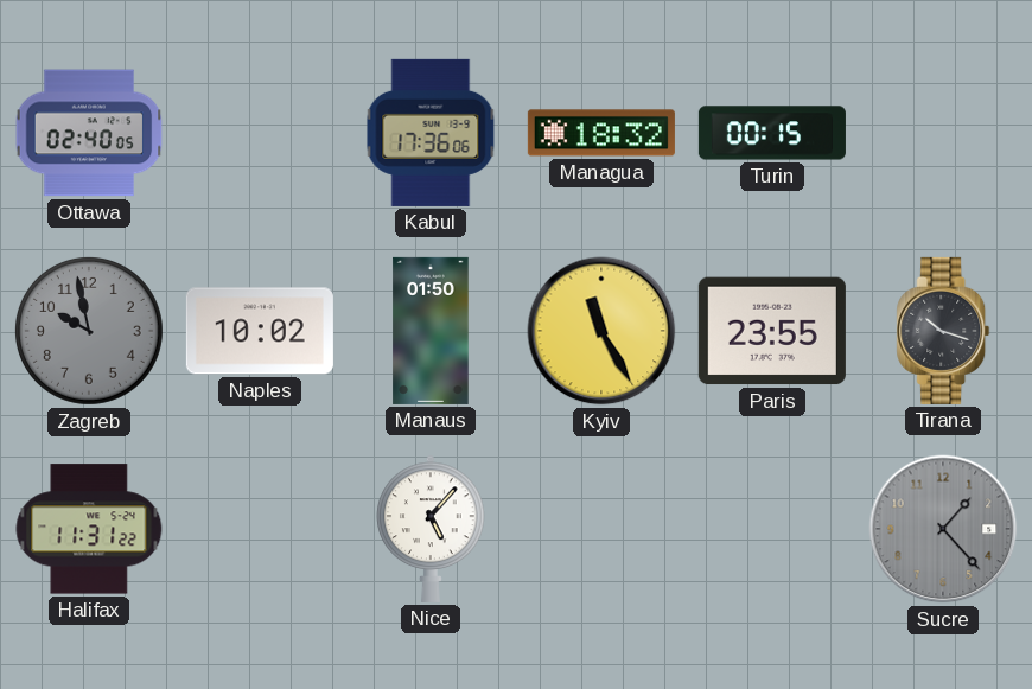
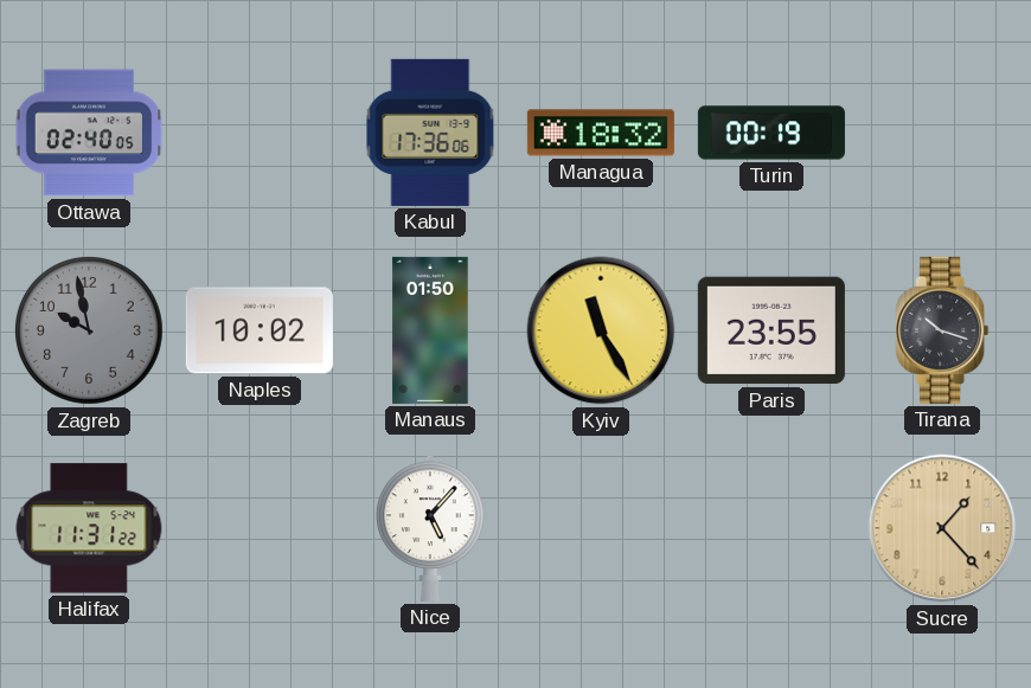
Turin: 00:15 -> 00:19
Sucre dial: grey -> champagne
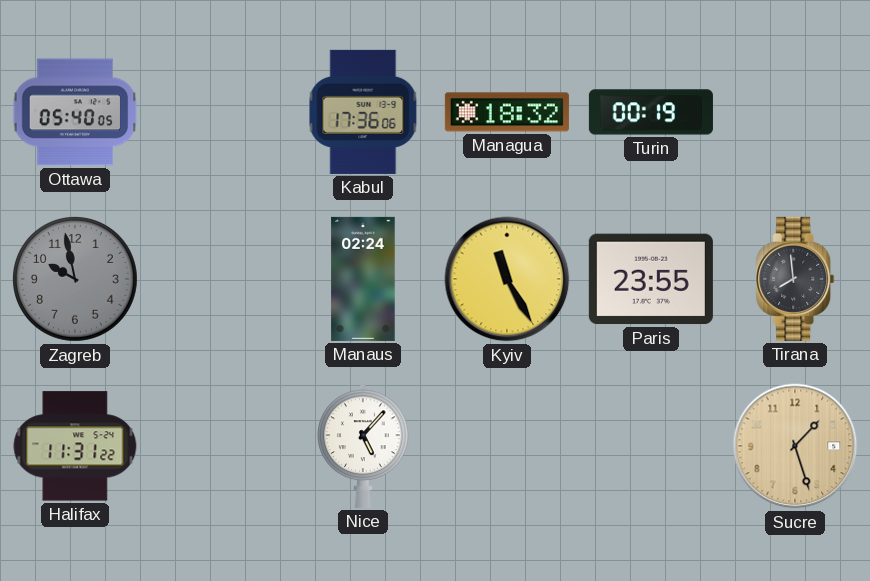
Ottawa: 02:40 -> 05:40
Naples: 10:02 -> none
Manaus: 01:50 -> 02:24
Tirana: 10:18 -> 7:59
Sucre: 1:23 -> 1:27
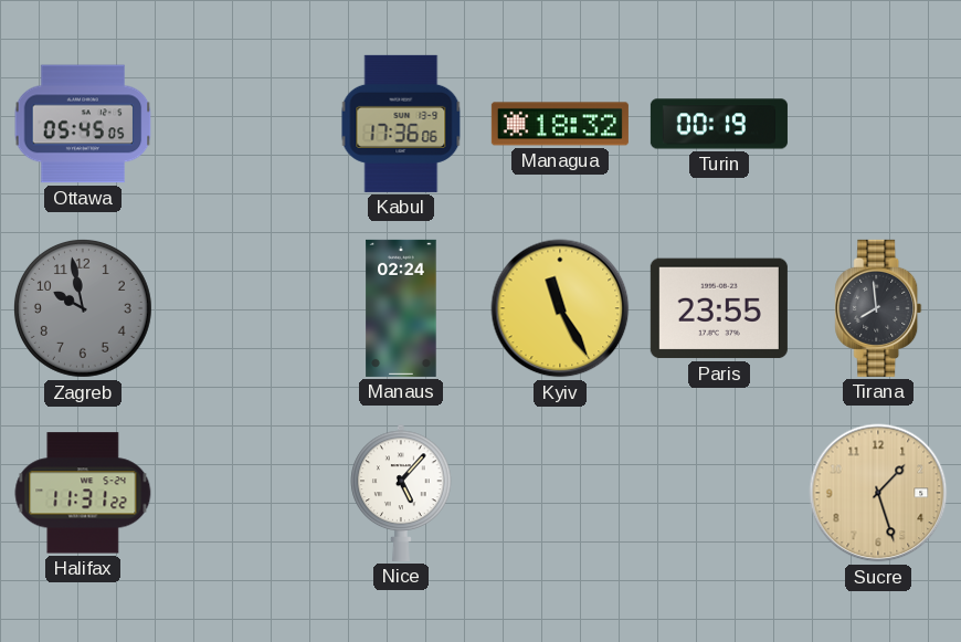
Ottawa: 05:40 -> 05:45
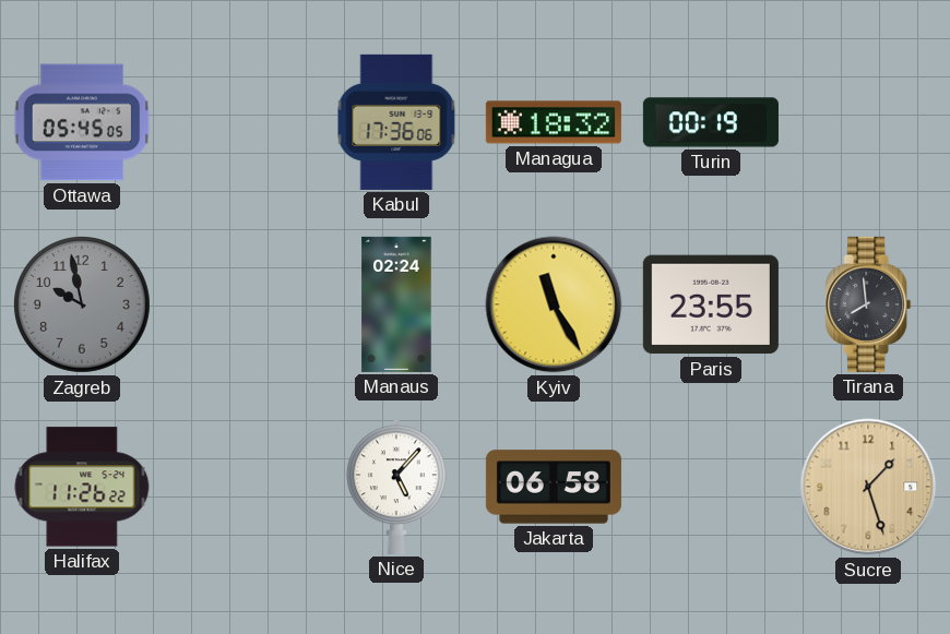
Halifax: 11:31 -> 11:26
Jakarta: none -> 06:58
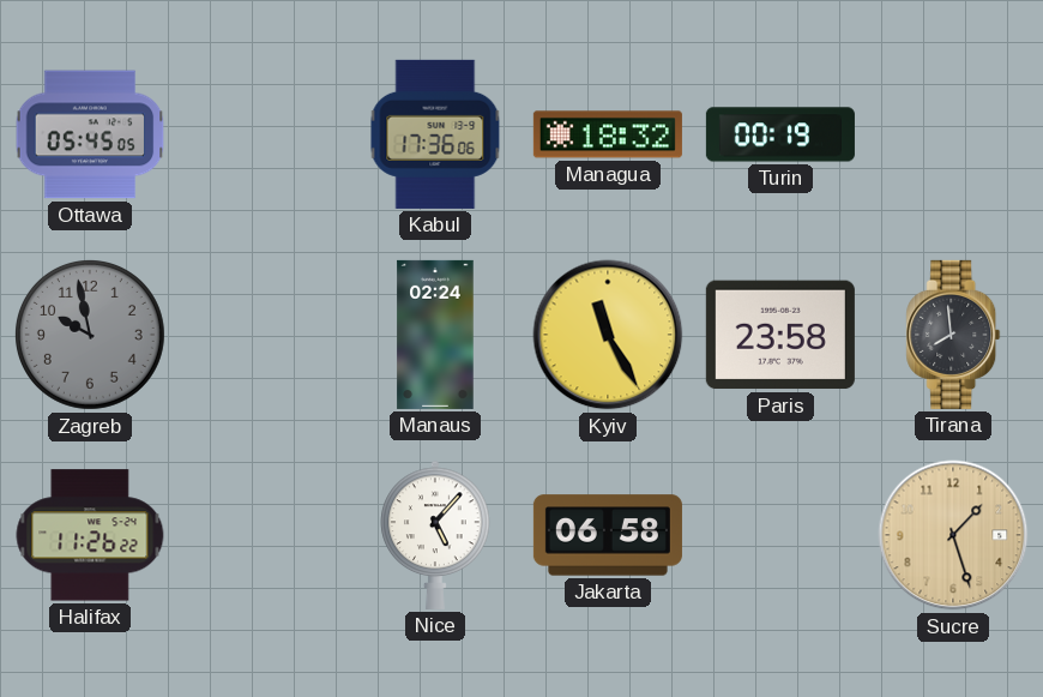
Paris: 23:55 -> 23:58
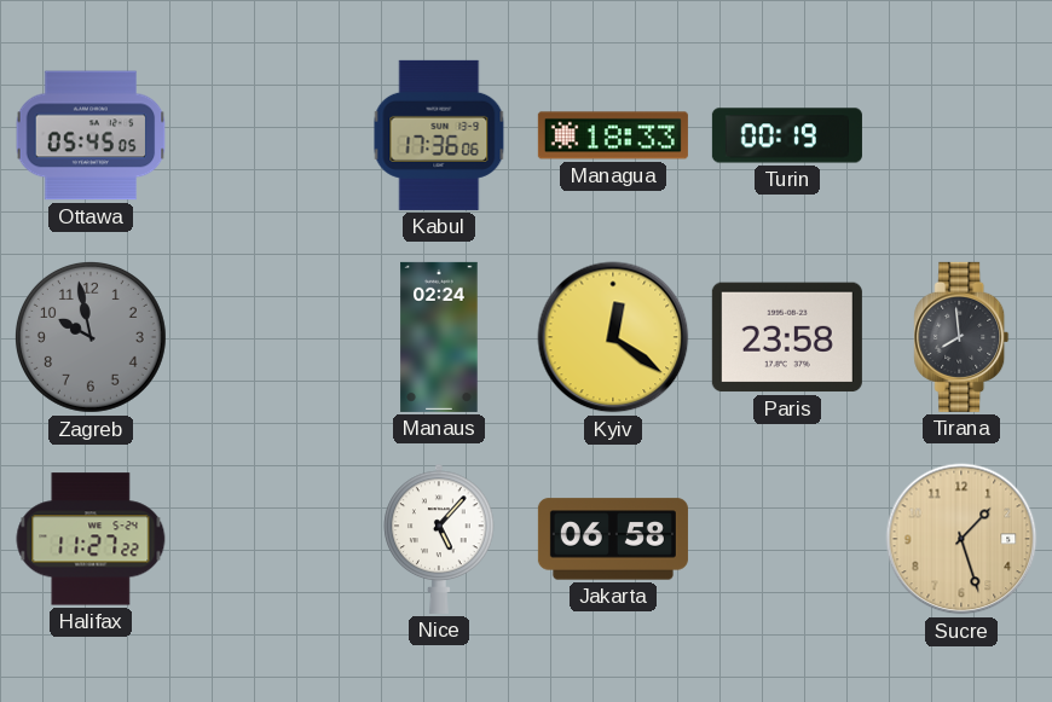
Managua: 18:32 -> 18:33
Kyiv: 11:25 -> 12:21
Halifax: 11:26 -> 11:27
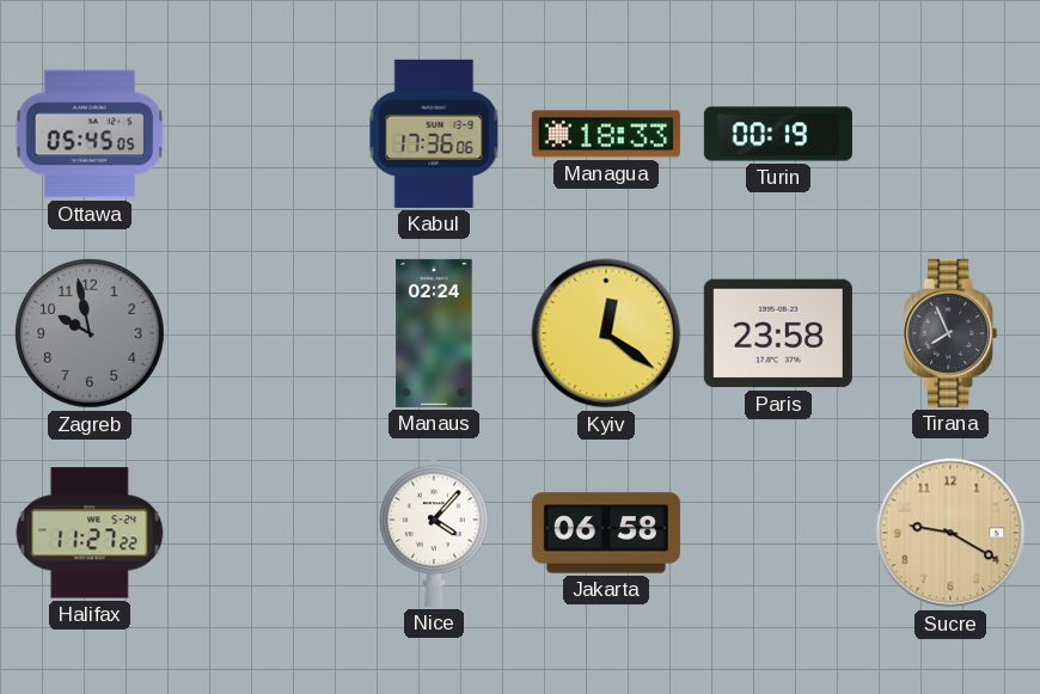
Tirana: 7:59 -> 7:56
Nice: 5:07 -> 4:07
Sucre: 1:27 -> 9:20
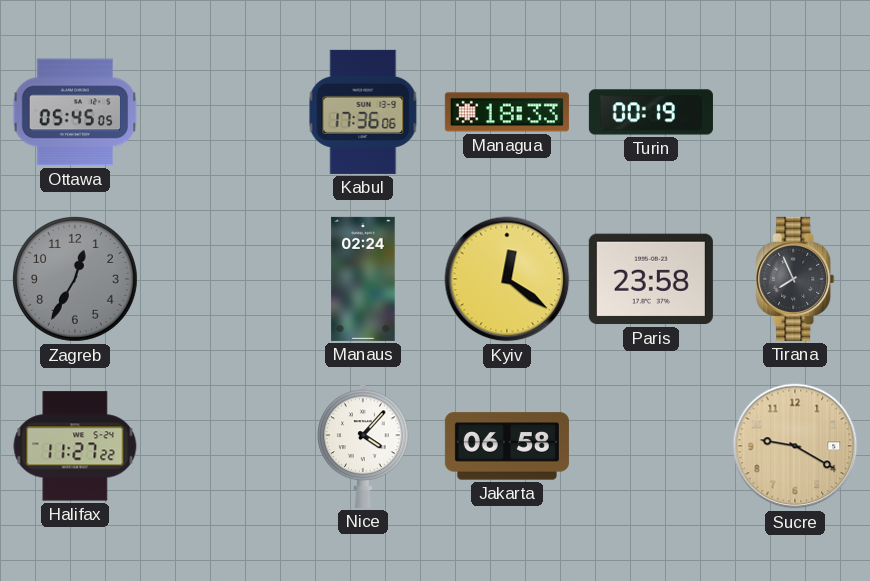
Zagreb: 9:58 -> 12:35
